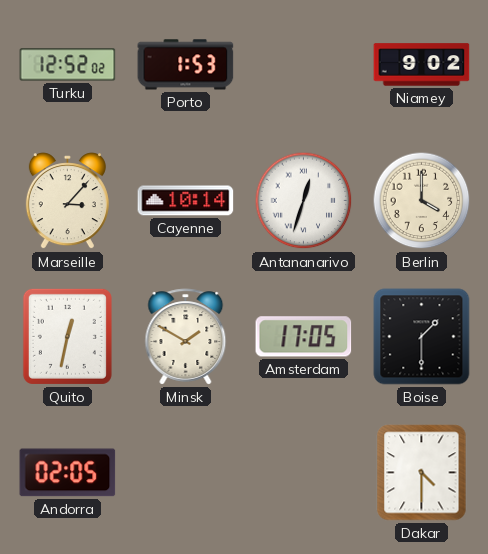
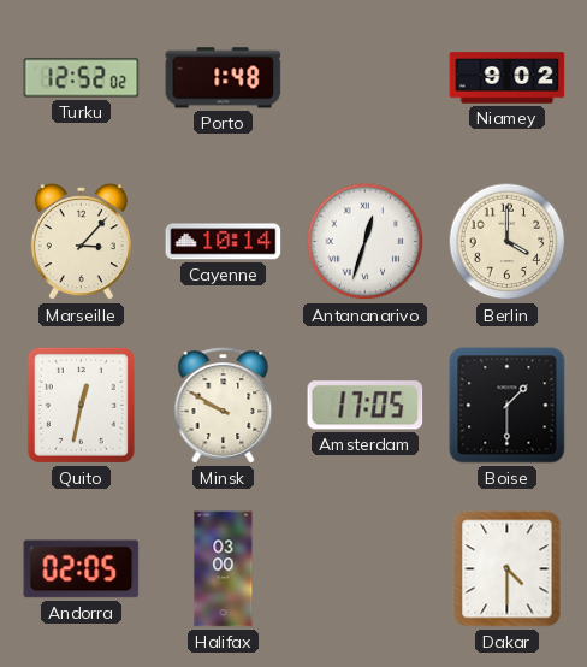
Porto: 1:53 -> 1:48
Minsk: 1:50 -> 9:50
Halifax: none -> 03:00
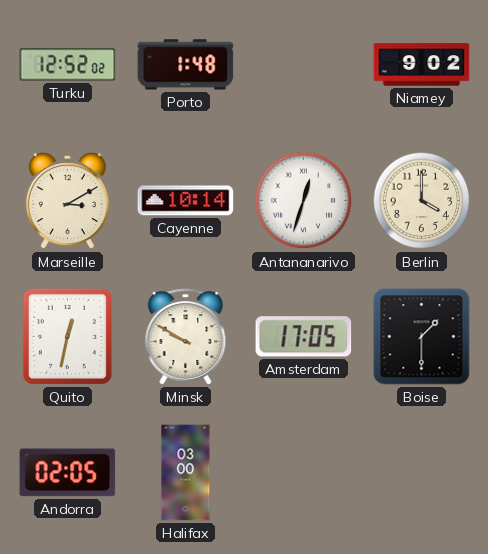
Marseille: 3:07 -> 3:10
Dakar: 4:30 -> none
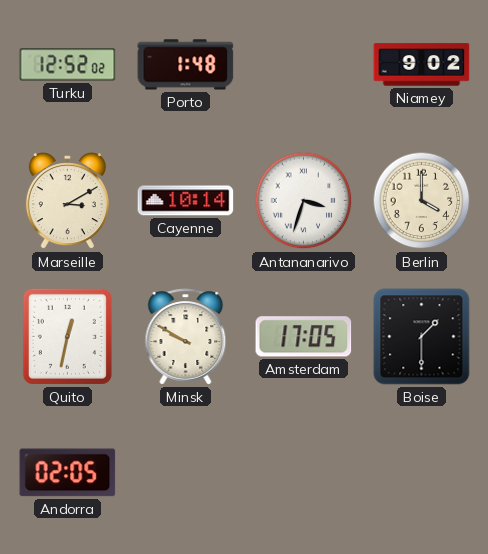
Antananarivo: 12:33 -> 3:33
Halifax: 03:00 -> none
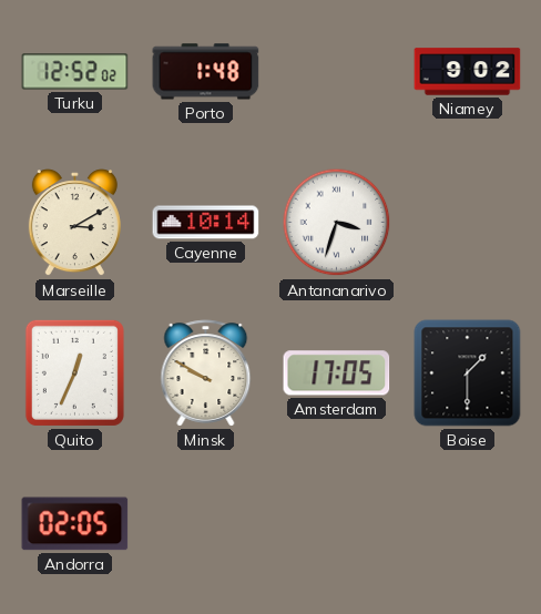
Berlin: 4:00 -> none
Quito: 12:32 -> 12:34
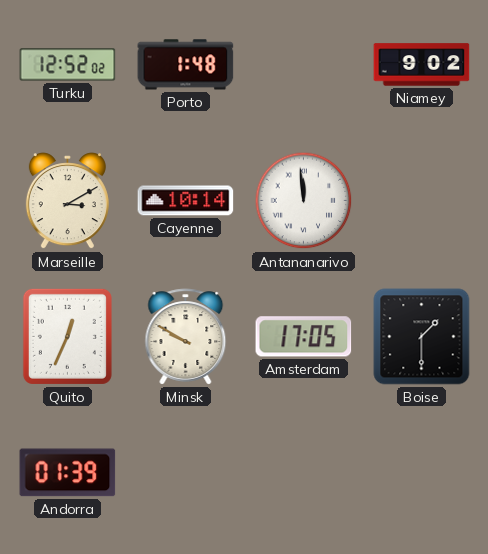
Antananarivo: 3:33 -> 11:59
Andorra: 02:05 -> 01:39
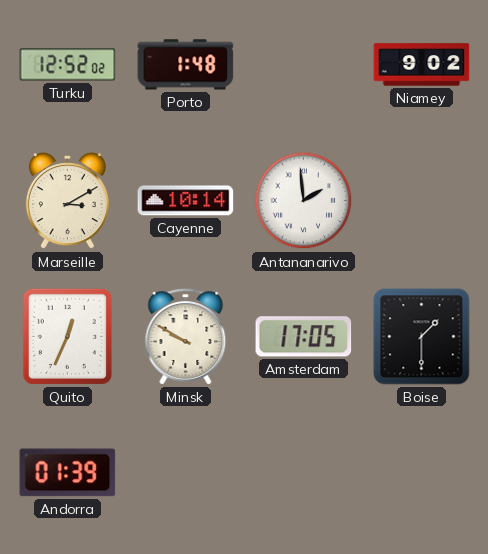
Antananarivo: 11:59 -> 1:59
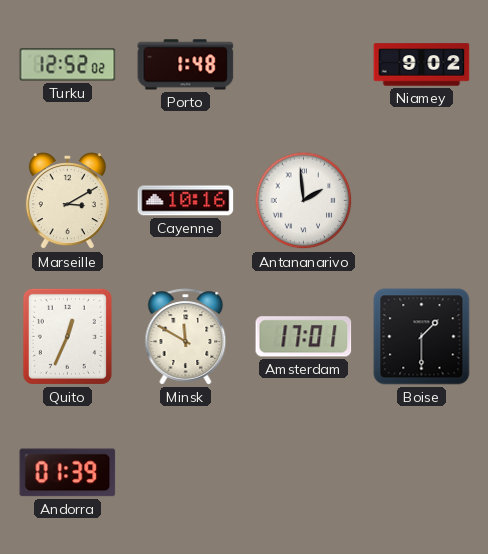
Cayenne: 10:14 -> 10:16
Minsk: 9:50 -> 11:50
Amsterdam: 17:05 -> 17:01
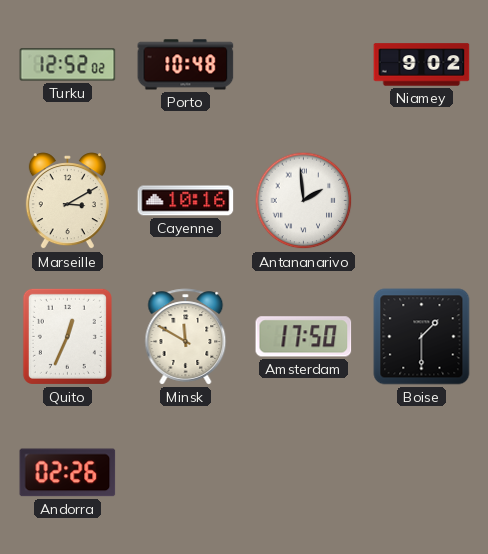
Porto: 1:48 -> 10:48
Amsterdam: 17:01 -> 17:50
Andorra: 01:39 -> 02:26
